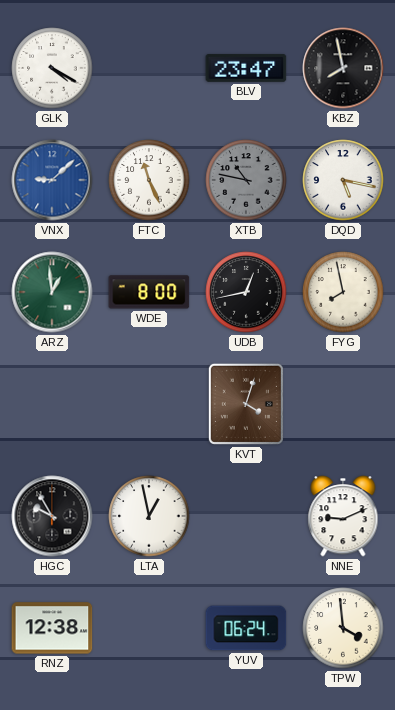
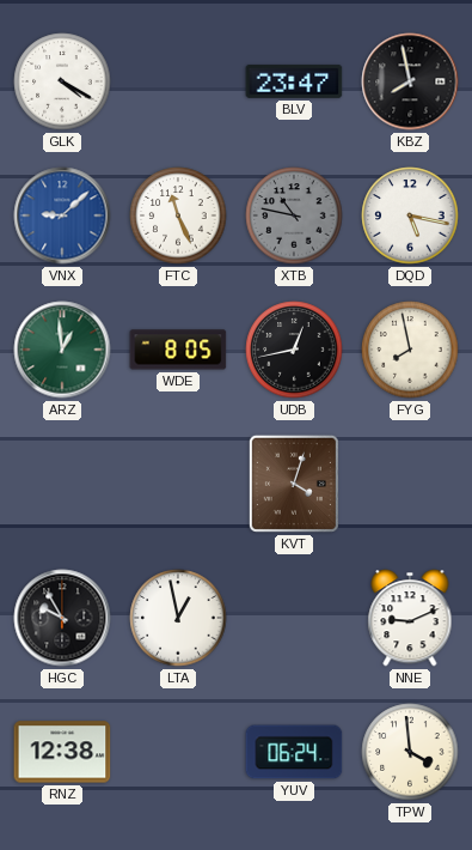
WDE: 8:00 -> 8:05
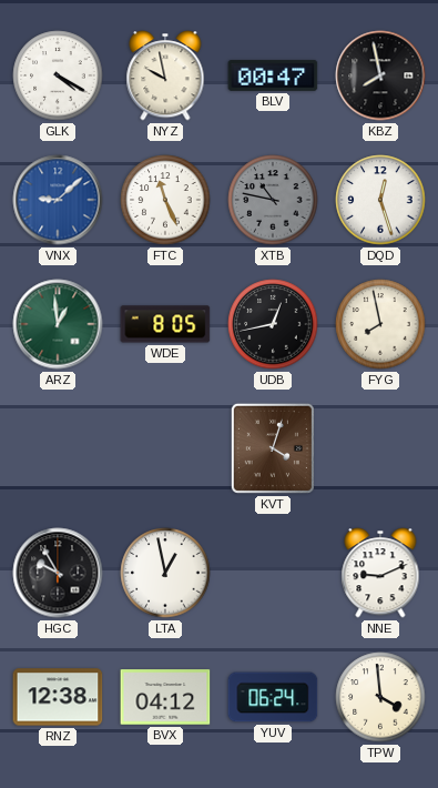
NYZ: none -> 9:58
BLV: 23:47 -> 00:47
DQD: 5:17 -> 12:27
BVX: none -> 04:12
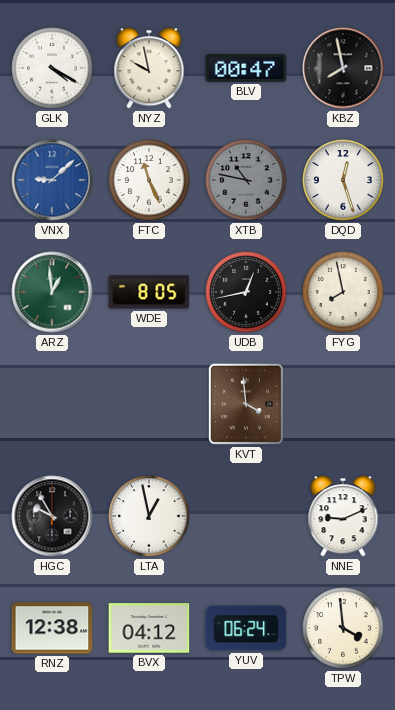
KVT: 4:03 -> 3:59
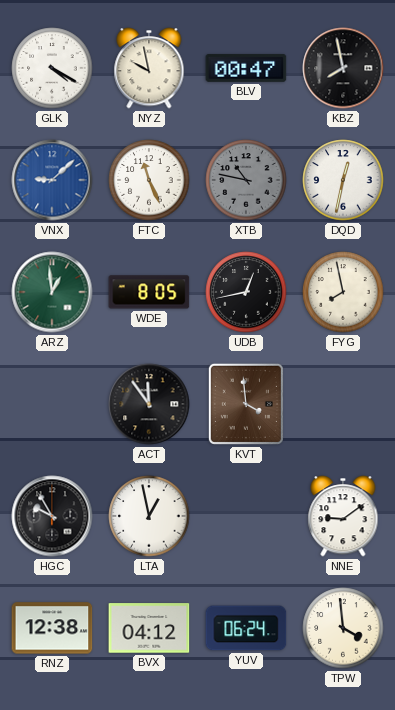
DQD: 12:27 -> 12:32
ACT: none -> 11:54
NNE: 9:11 -> 9:09
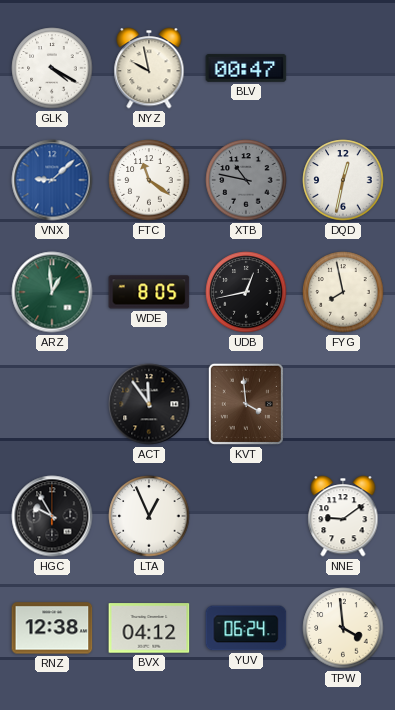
KBZ: 7:58 -> none
FTC: 11:26 -> 11:21
LTA: 12:58 -> 12:56
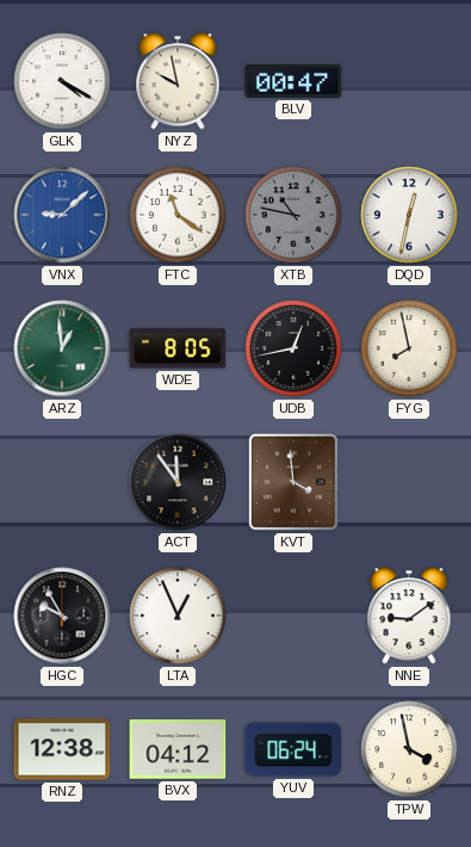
TPW: 3:59 -> 3:58
